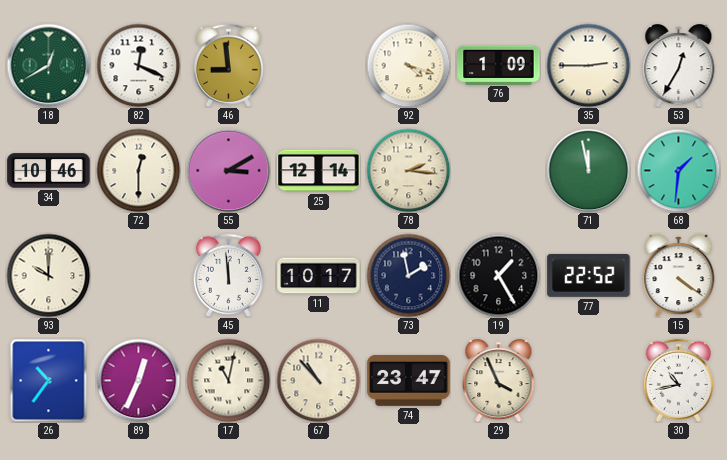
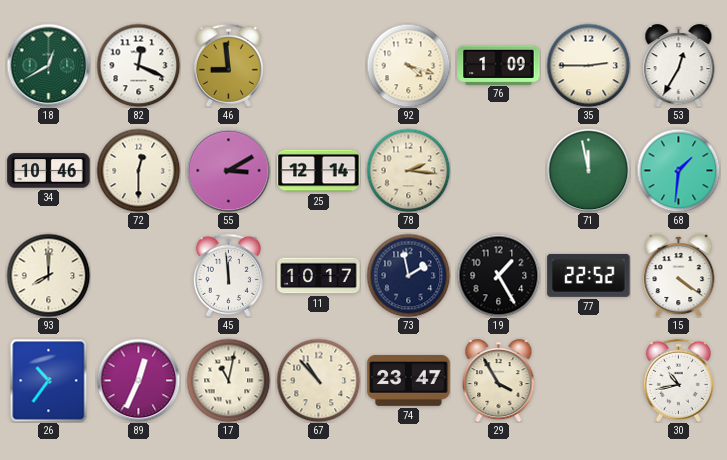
93: 10:00 -> 8:00
29: 3:56 -> 3:55
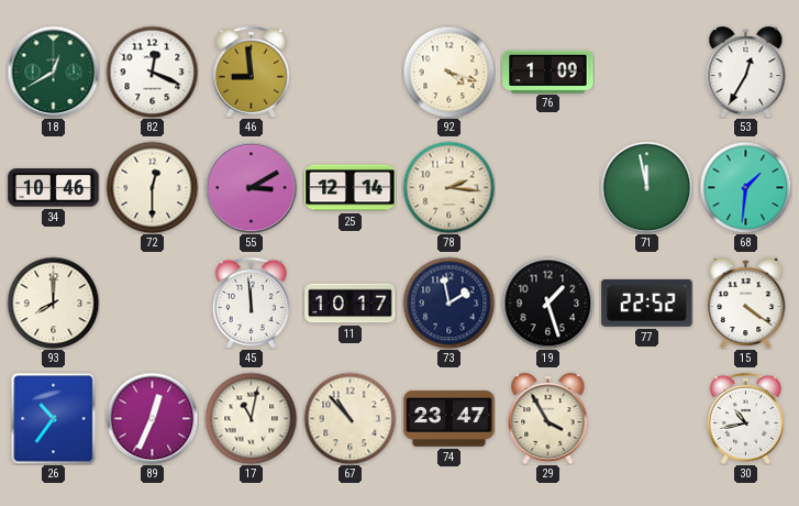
35: 2:45 -> none
19: 1:25 -> 1:27
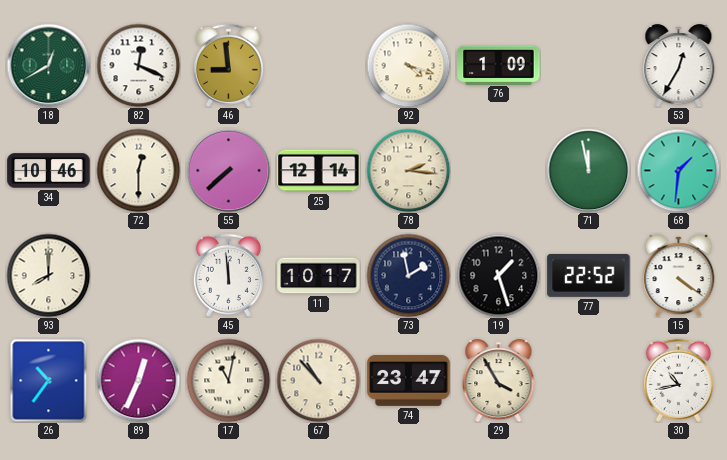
55: 3:10 -> 7:38
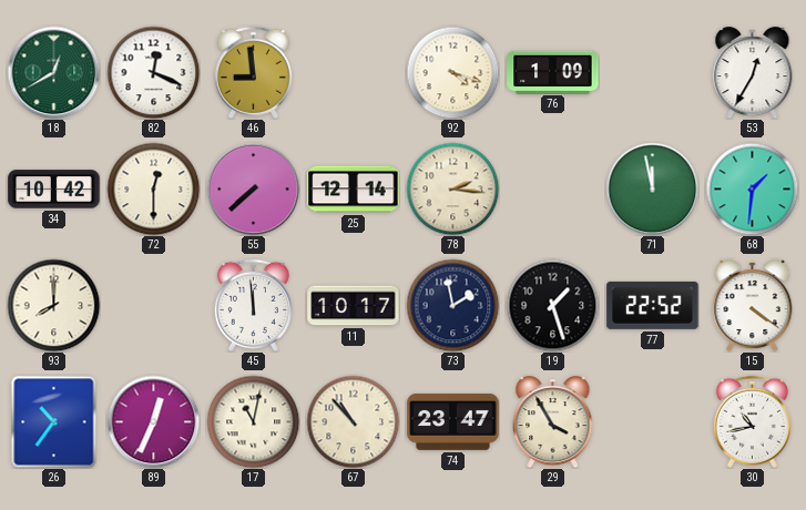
34: 10:46 -> 10:42
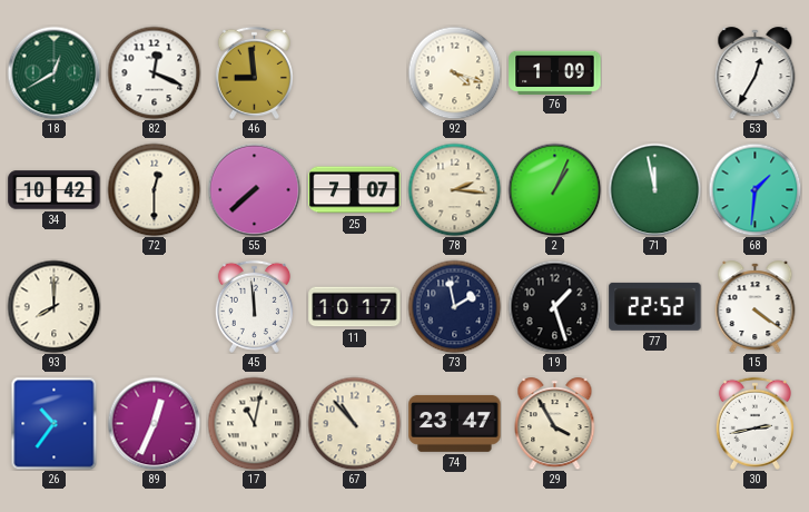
25: 12:14 -> 7:07
2: none -> 1:04
30: 10:43 -> 2:43
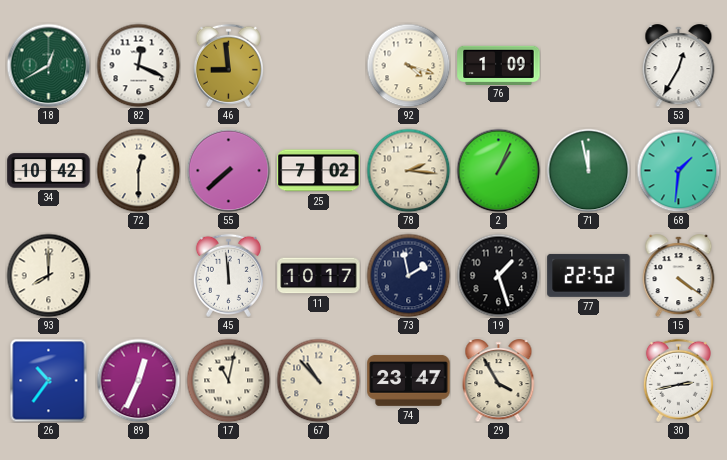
25: 7:07 -> 7:02
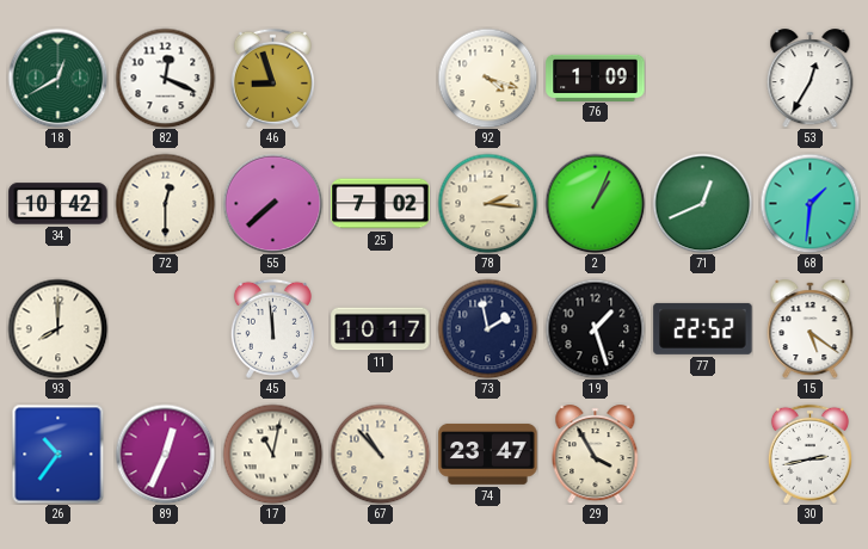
46: 8:59 -> 8:57
71: 11:58 -> 12:41
15: 4:21 -> 5:21
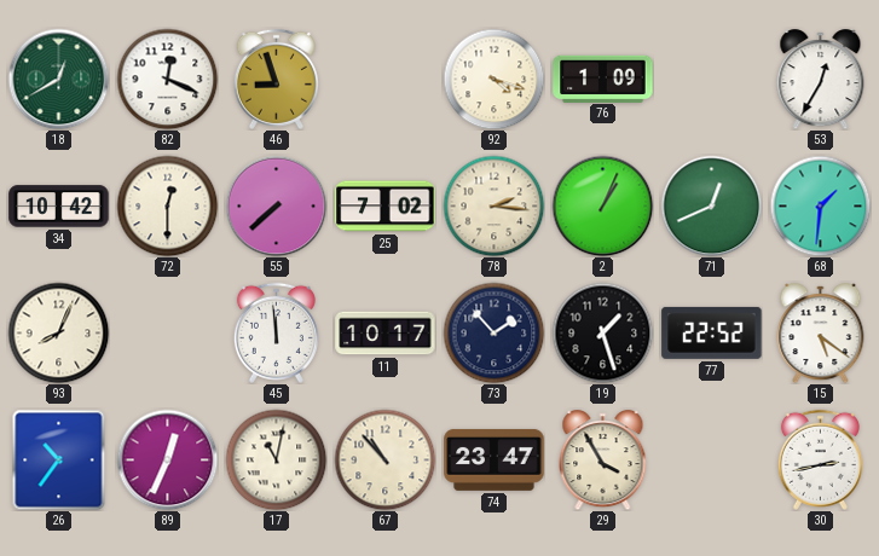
93: 8:00 -> 8:04
73: 1:58 -> 1:53
